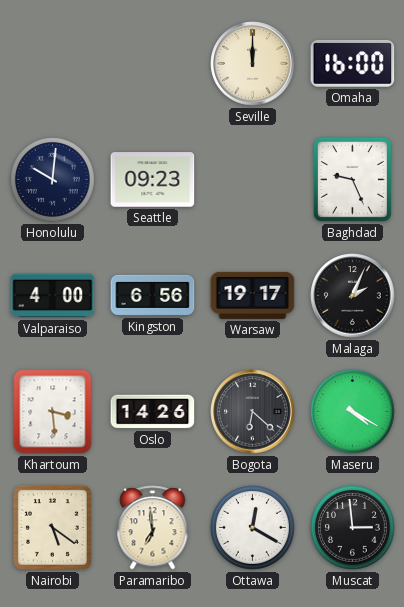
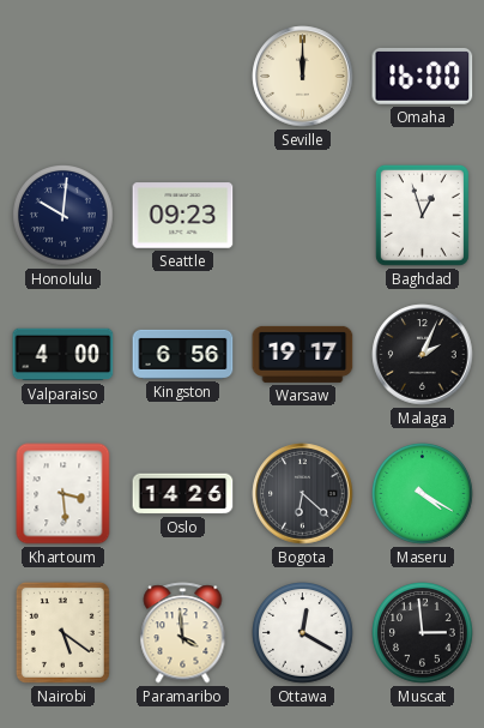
Baghdad: 9:26 -> 12:57
Paramaribo: 6:59 -> 3:59
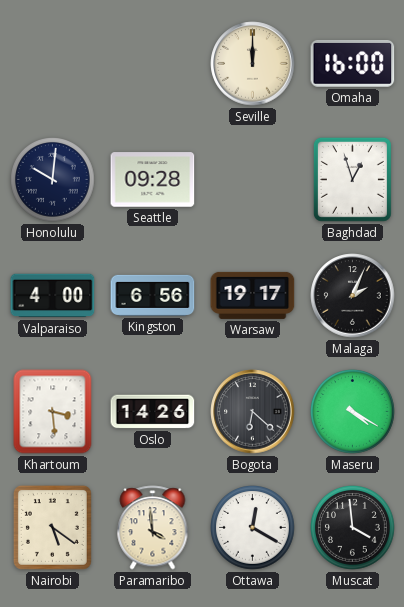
Seattle: 09:23 -> 09:28
Muscat: 2:59 -> 3:59
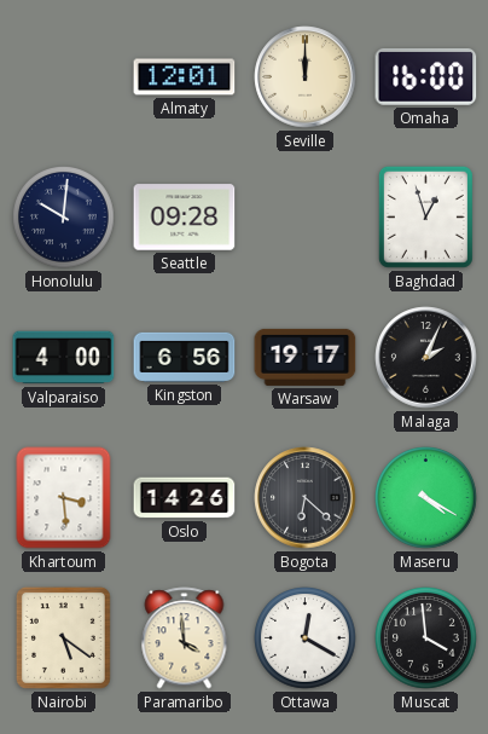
Almaty: none -> 12:01
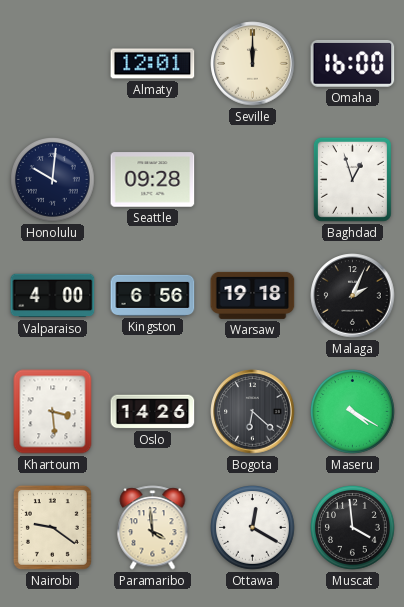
Warsaw: 19:17 -> 19:18
Nairobi: 5:21 -> 9:21
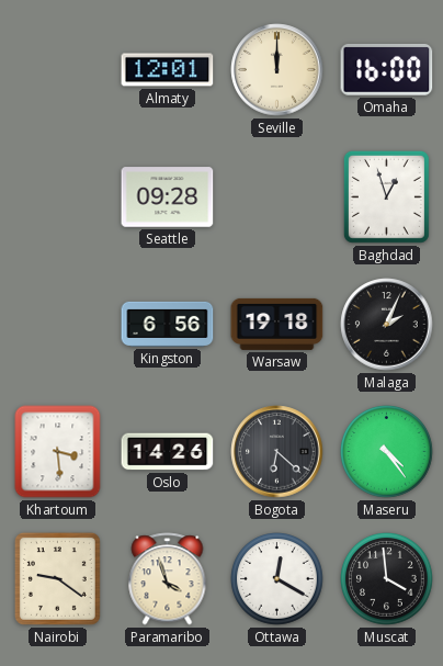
Honolulu: 10:01 -> none
Valparaiso: 4:00 -> none
Maseru: 4:20 -> 4:24
Paramaribo: 3:59 -> 3:57
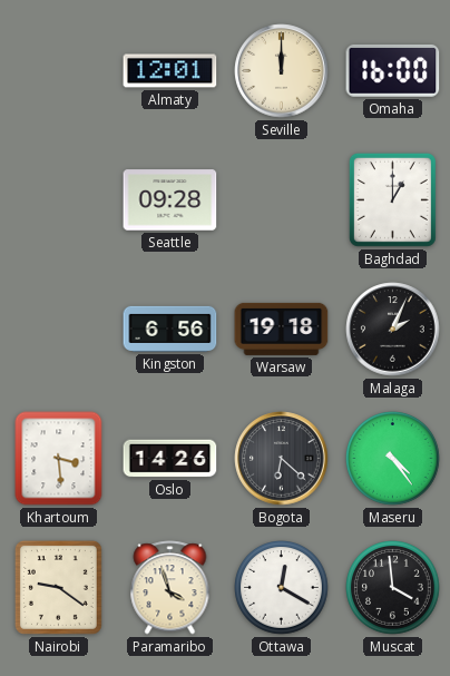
Baghdad: 12:57 -> 1:00
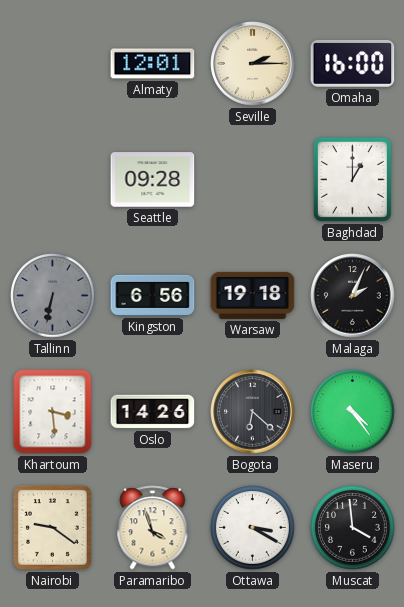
Seville: 12:00 -> 2:15
Tallinn: none -> 6:32
Ottawa: 12:20 -> 3:20
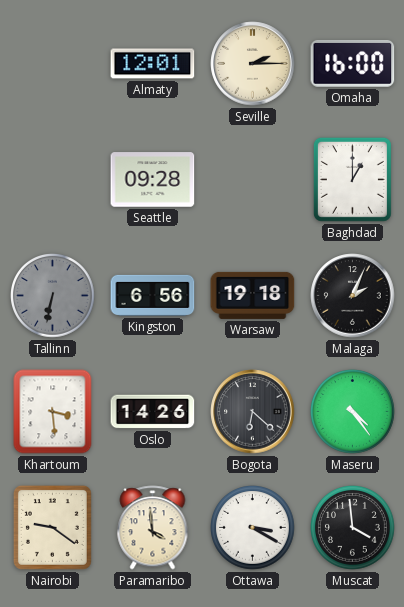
Paramaribo: 3:57 -> 3:59
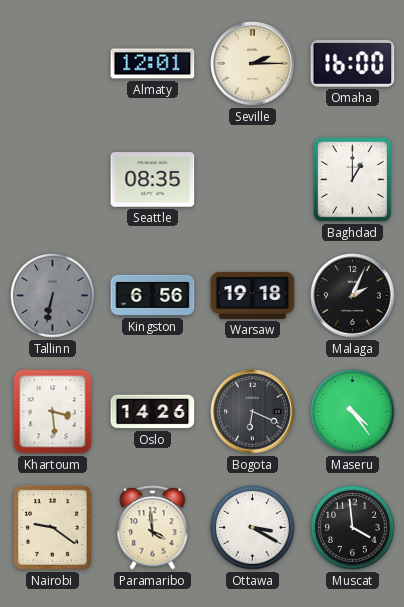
Seattle: 09:28 -> 08:35
Bogota: 6:22 -> 6:19
